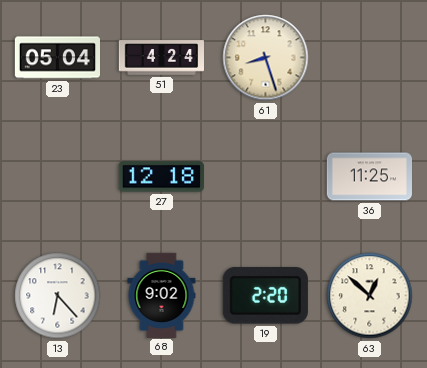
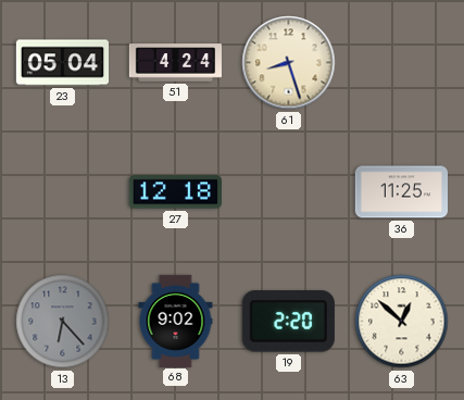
13 dial: white -> grey
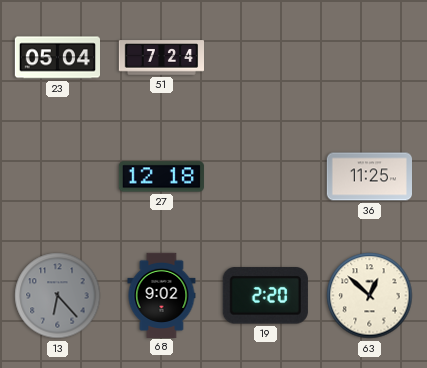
51: 4:24 -> 7:24
61: 8:27 -> none
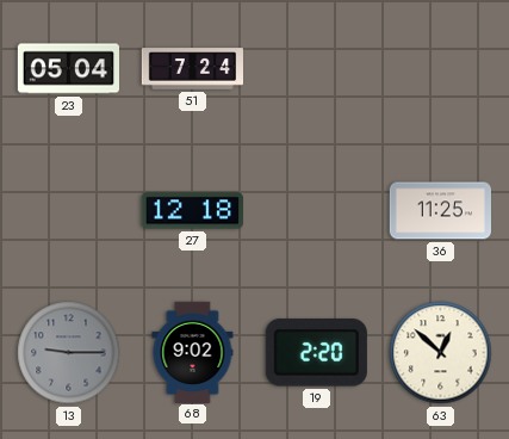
13: 6:23 -> 9:15
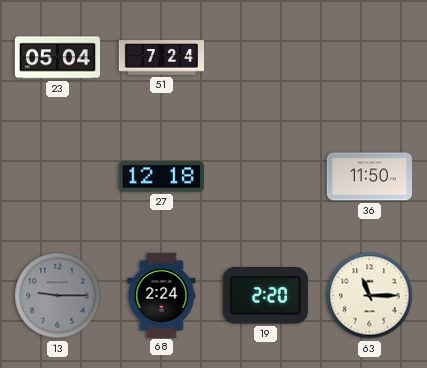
36: 11:25 -> 11:50
68: 9:02 -> 2:24
63: 12:52 -> 11:15
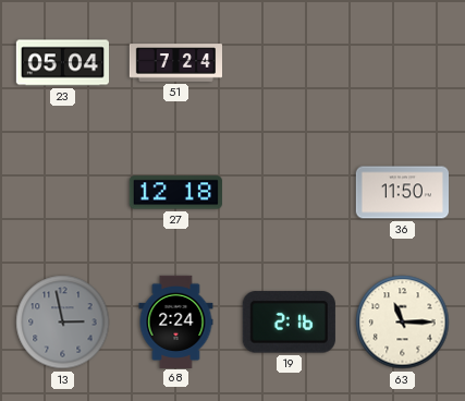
13: 9:15 -> 2:58
19: 2:20 -> 2:16
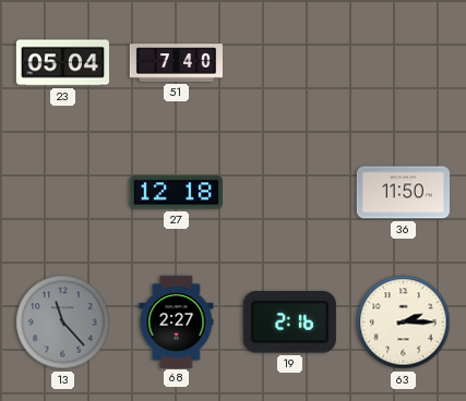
51: 7:24 -> 7:40
13: 2:58 -> 11:23
68: 2:24 -> 2:27
63: 11:15 -> 2:15
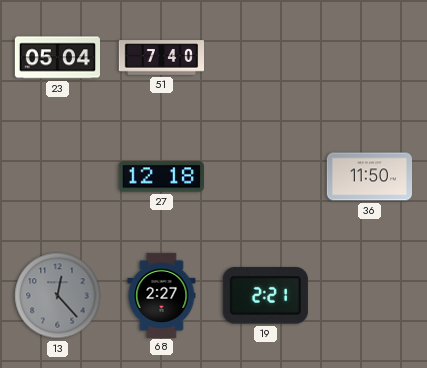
13: 11:23 -> 12:23
19: 2:16 -> 2:21
63: 2:15 -> none
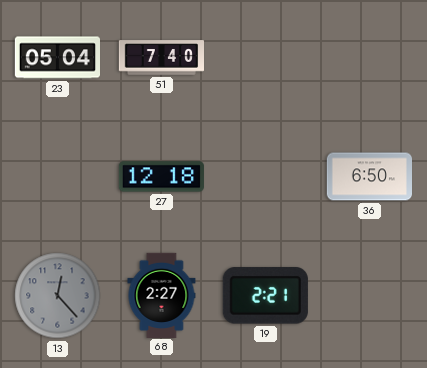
36: 11:50 -> 6:50
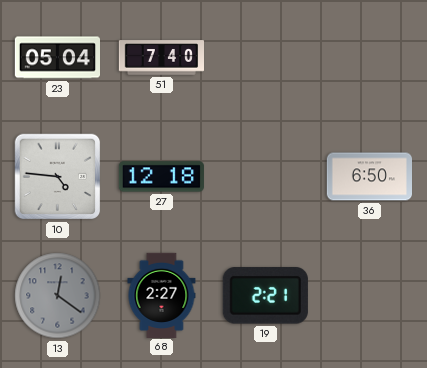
10: none -> 4:46
13: 12:23 -> 12:21
